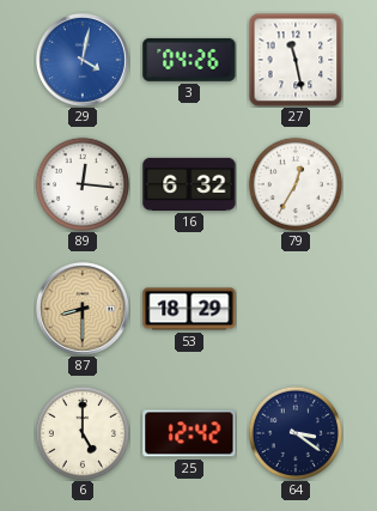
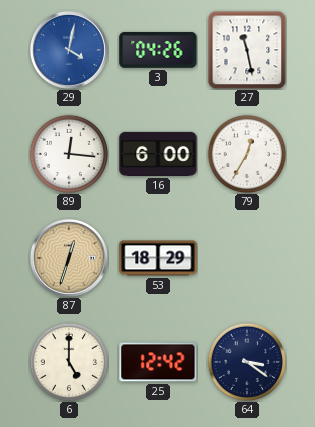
16: 6:32 -> 6:00
87: 8:30 -> 12:33
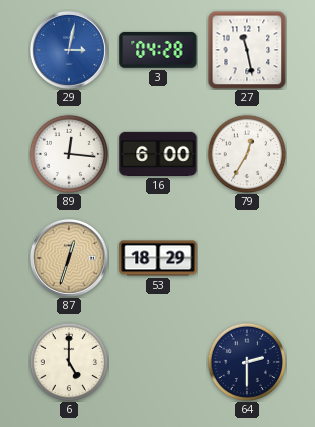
29: 4:02 -> 3:02
3: 04:26 -> 04:28
25: 12:42 -> none
64: 3:21 -> 2:30
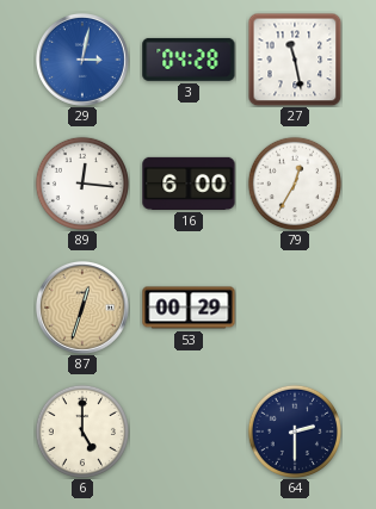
53: 18:29 -> 00:29
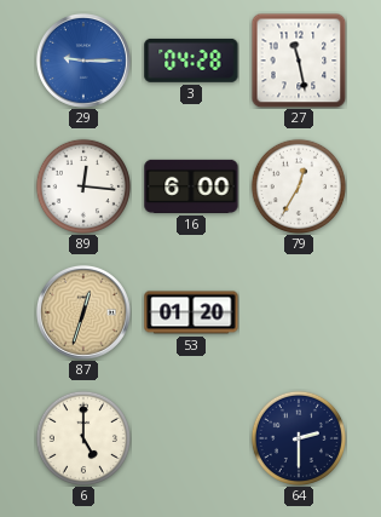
29: 3:02 -> 9:15
53: 00:29 -> 01:20
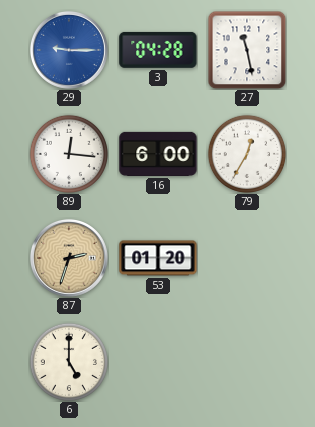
87: 12:33 -> 2:33
64: 2:30 -> none
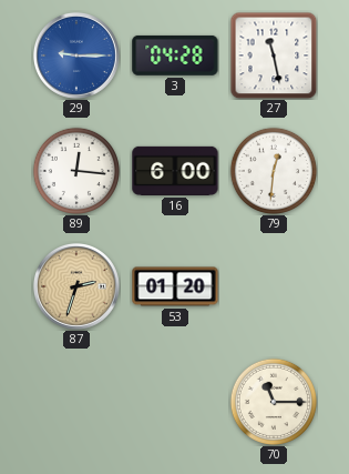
79: 12:35 -> 12:31
6: 5:00 -> none
70: none -> 11:15
